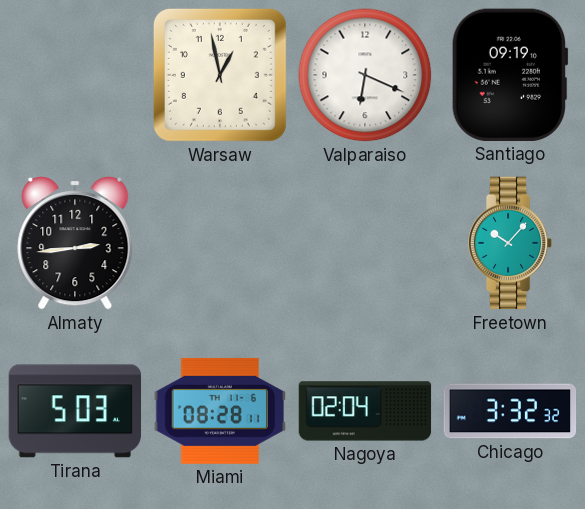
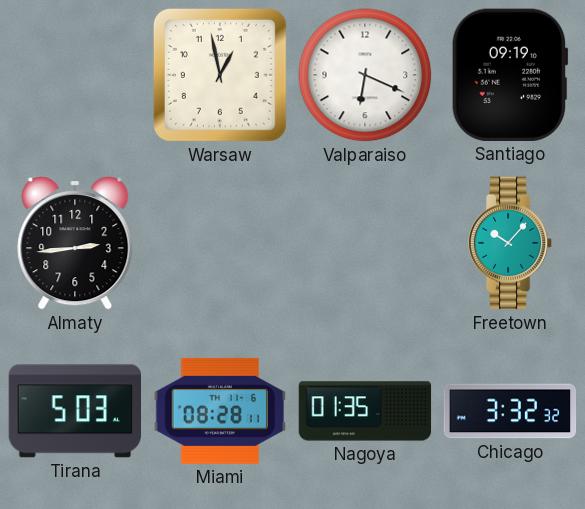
Nagoya: 02:04 -> 01:35
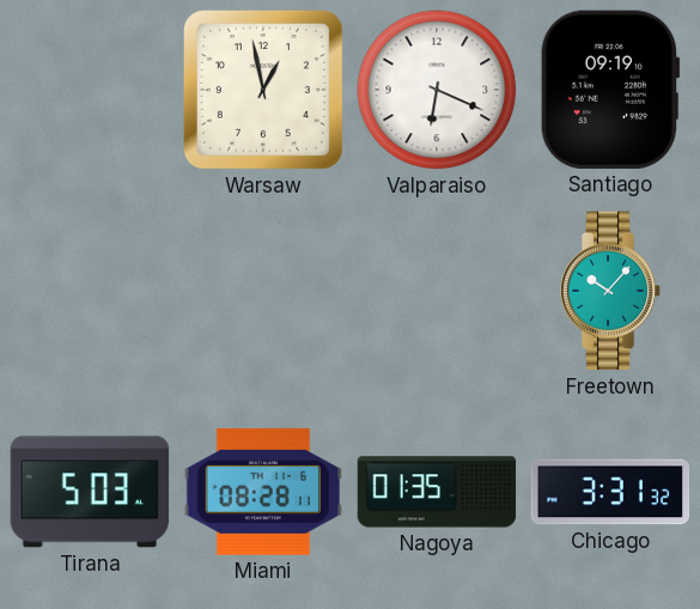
Almaty: 2:44 -> none
Chicago: 3:32 -> 3:31
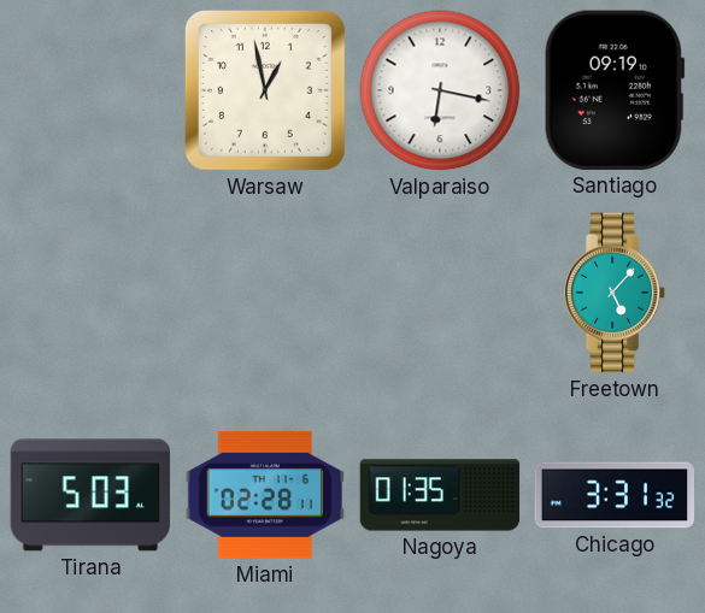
Valparaiso: 6:19 -> 6:17
Freetown: 10:07 -> 5:07
Miami: 08:28 -> 02:28
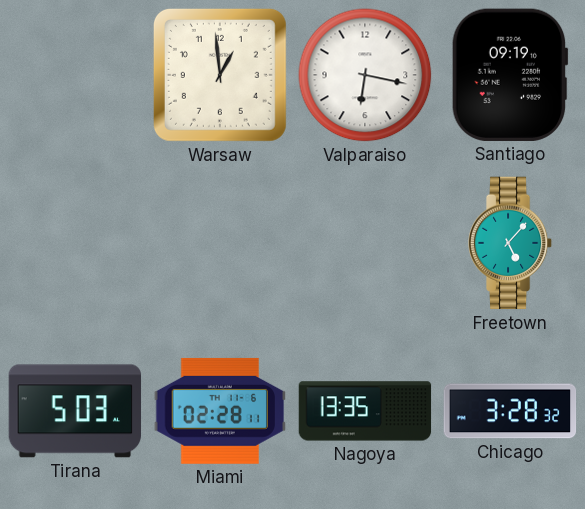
Warsaw: 12:58 -> 12:59
Nagoya: 01:35 -> 13:35
Chicago: 3:31 -> 3:28
